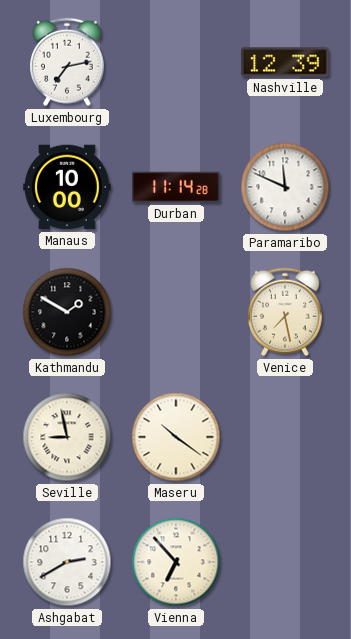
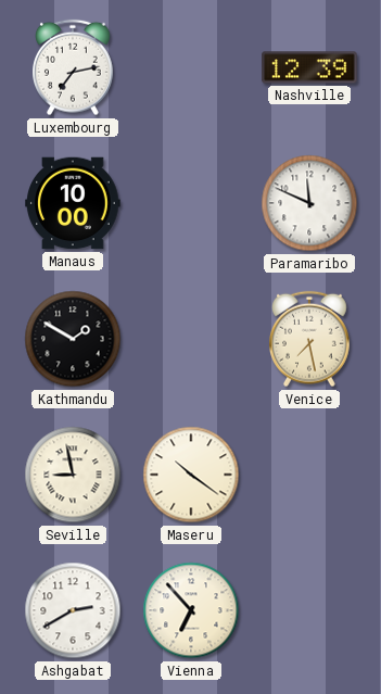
Durban: 11:14 -> none
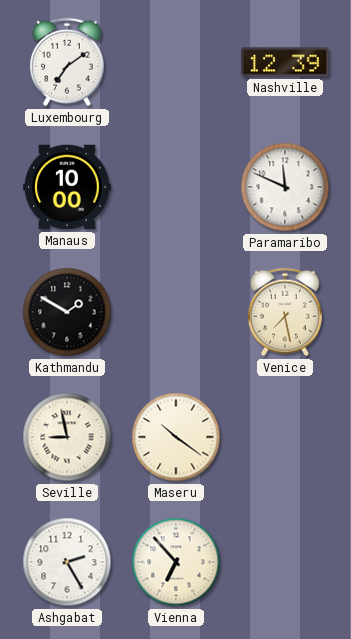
Luxembourg: 7:13 -> 7:09
Ashgabat: 2:40 -> 2:25
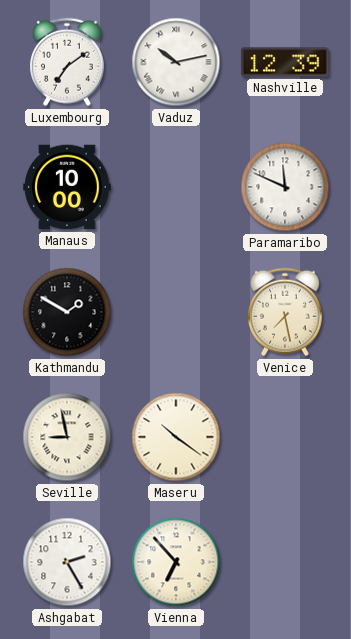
Vaduz: none -> 10:13
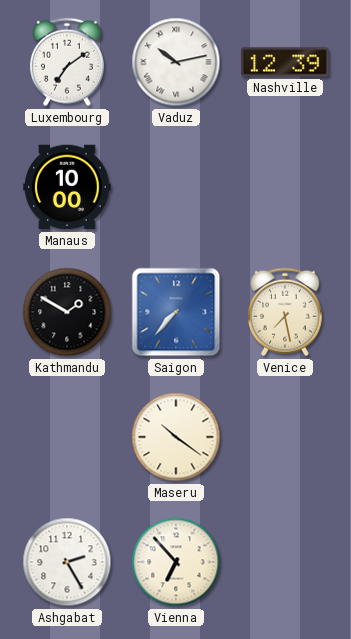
Paramaribo: 11:49 -> none
Saigon: none -> 7:37
Seville: 8:58 -> none
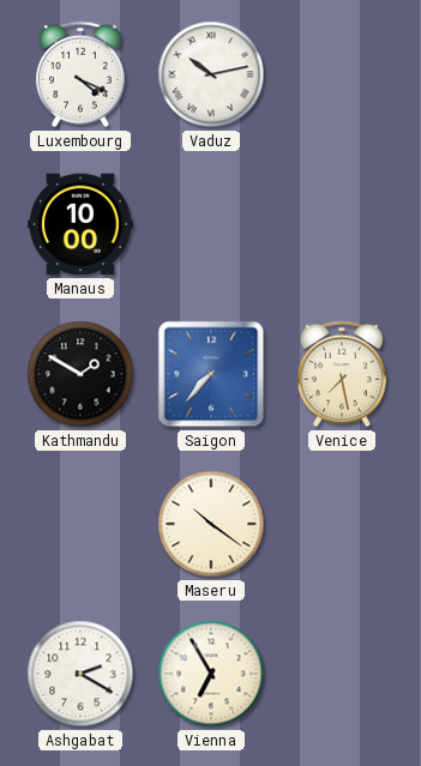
Luxembourg: 7:09 -> 4:19
Nashville: 12:39 -> none
Ashgabat: 2:25 -> 2:20
Vienna: 6:53 -> 6:55
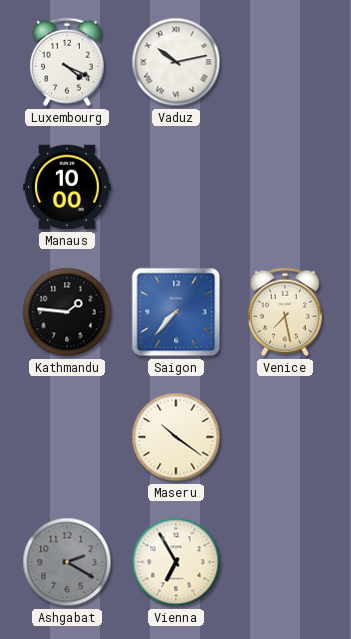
Kathmandu: 1:50 -> 1:46
Ashgabat dial: white -> grey
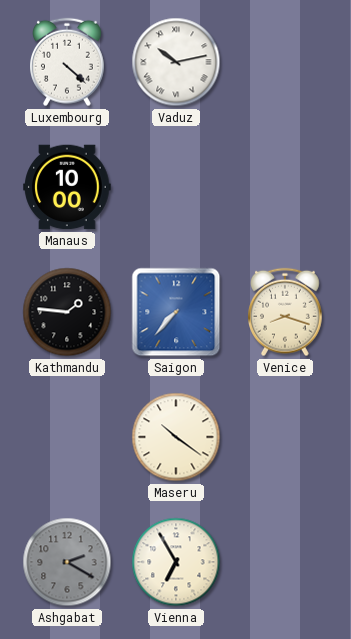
Luxembourg: 4:19 -> 4:22
Venice: 7:28 -> 8:18
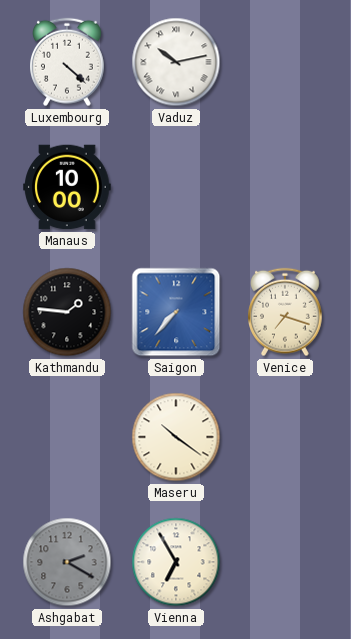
Venice: 8:18 -> 7:18
